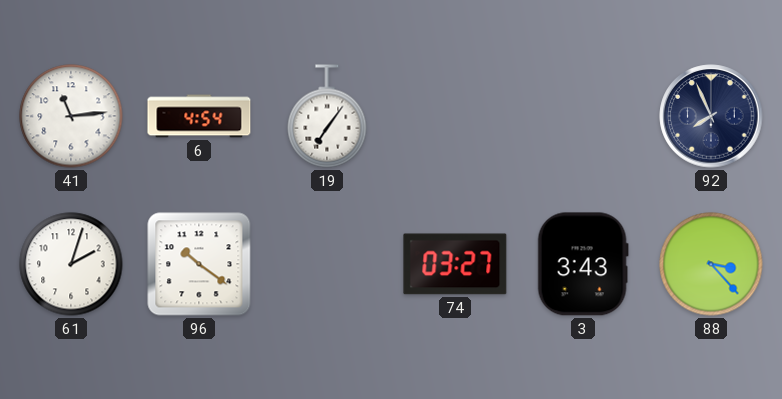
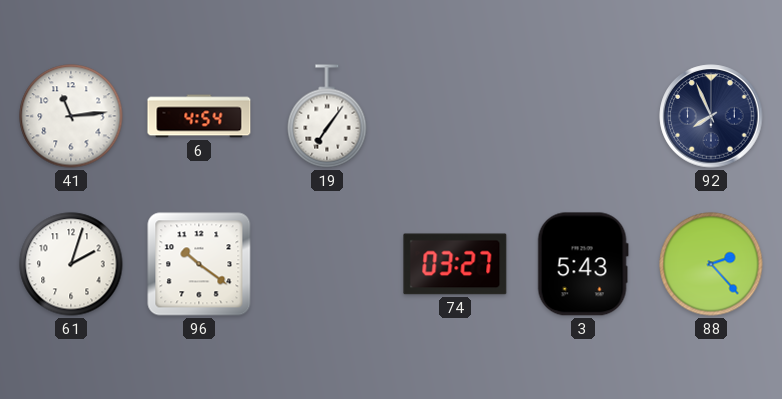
3: 3:43 -> 5:43
88: 3:23 -> 2:23
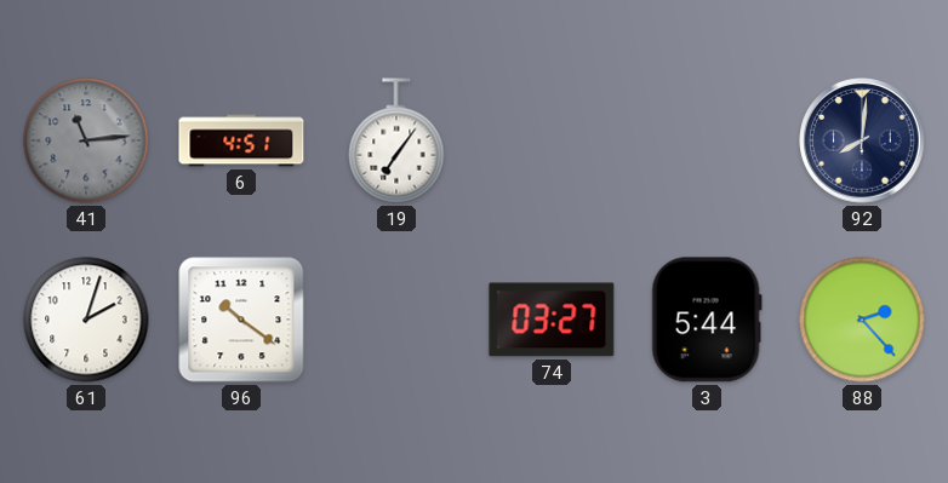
41 dial: white -> grey
6: 4:54 -> 4:51
92: 7:56 -> 8:01
3: 5:43 -> 5:44
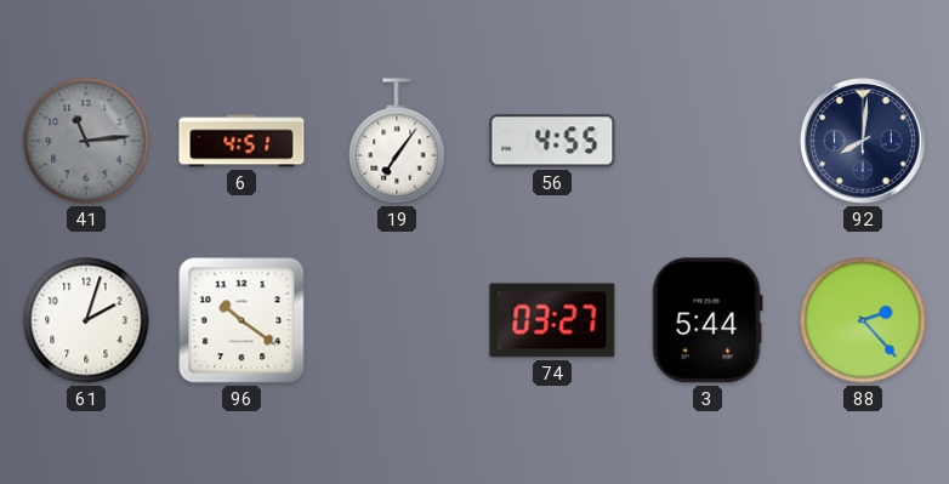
56: none -> 4:55
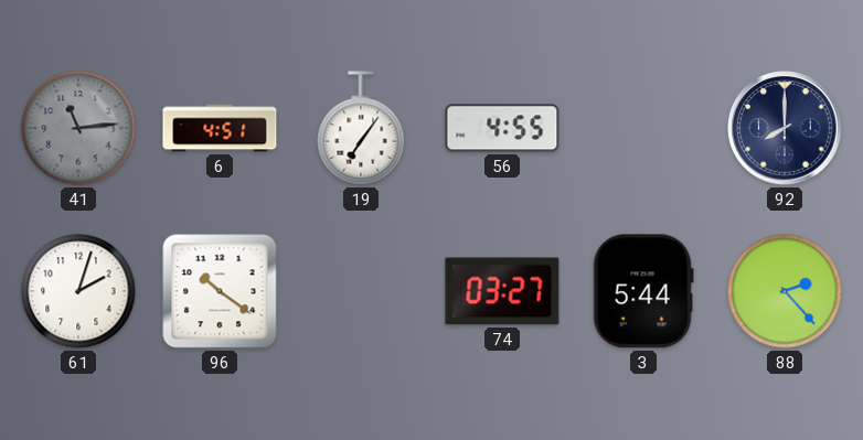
92: 8:01 -> 8:00
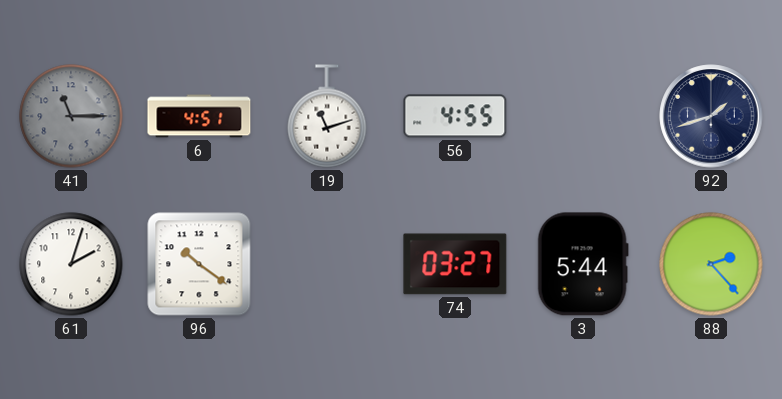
41: 11:14 -> 11:15
19: 7:06 -> 11:12
92: 8:00 -> 1:42
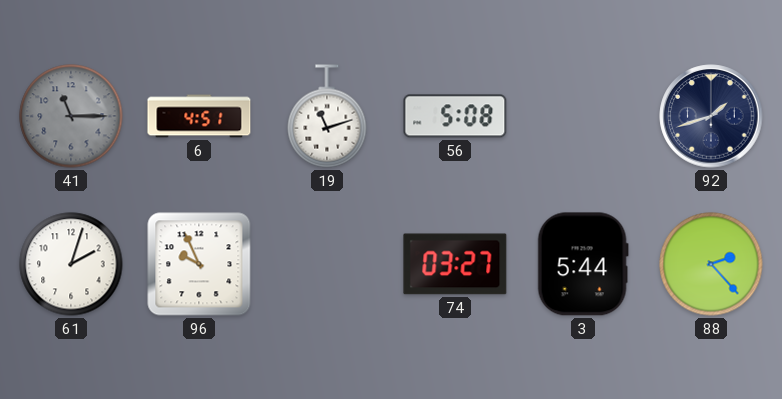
56: 4:55 -> 5:08
96: 10:21 -> 9:56
